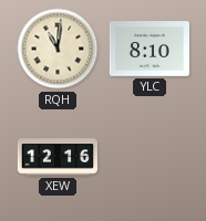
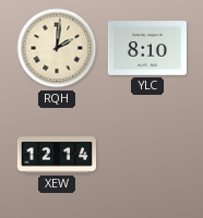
RQH: 11:01 -> 2:01
XEW: 12:16 -> 12:14
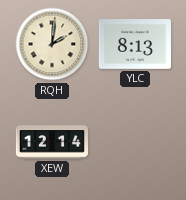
YLC: 8:10 -> 8:13
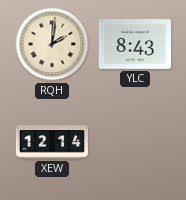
YLC: 8:13 -> 8:43
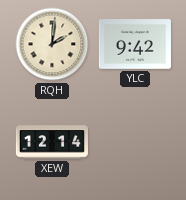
YLC: 8:43 -> 9:42
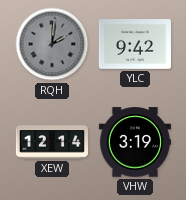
RQH dial: cream -> grey
VHW: none -> 3:19
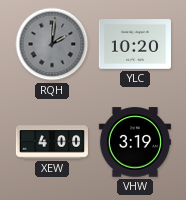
YLC: 9:42 -> 10:20
XEW: 12:14 -> 4:00
